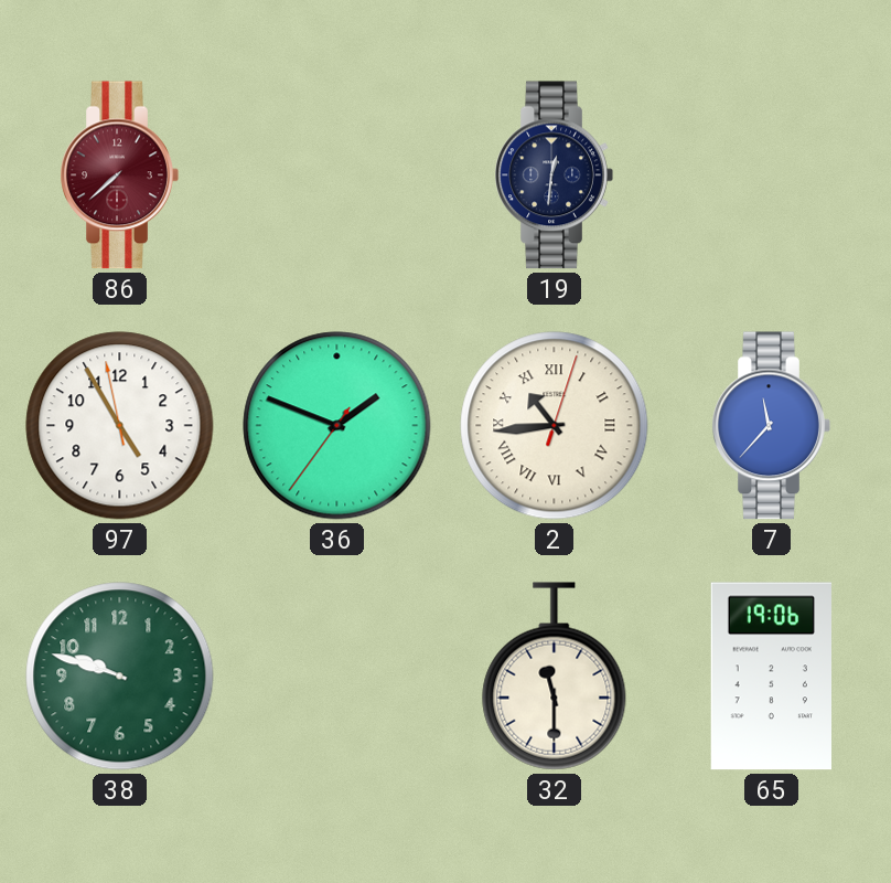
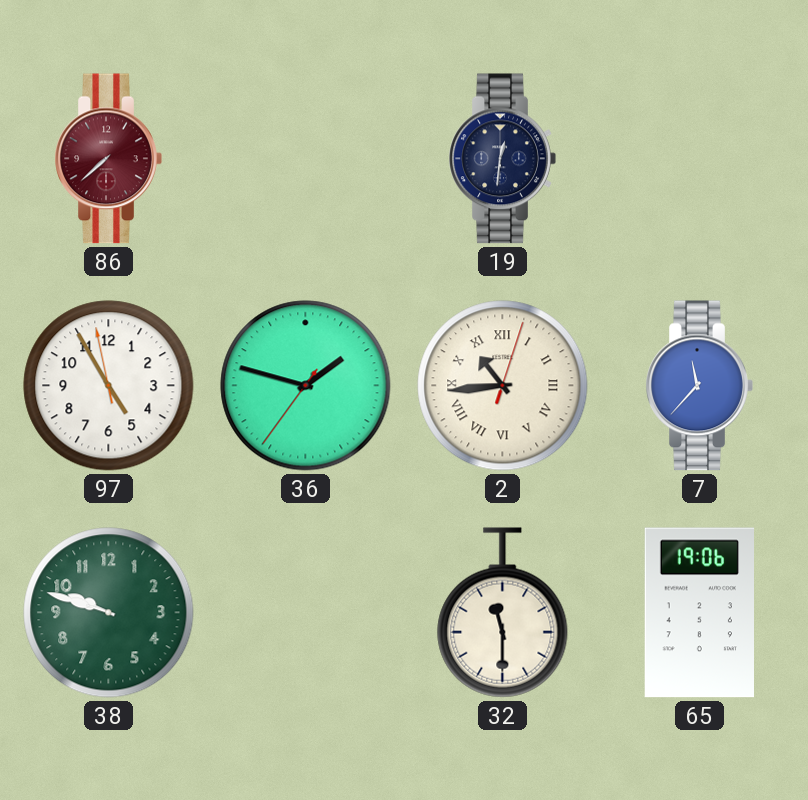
36: 1:48 -> 1:47
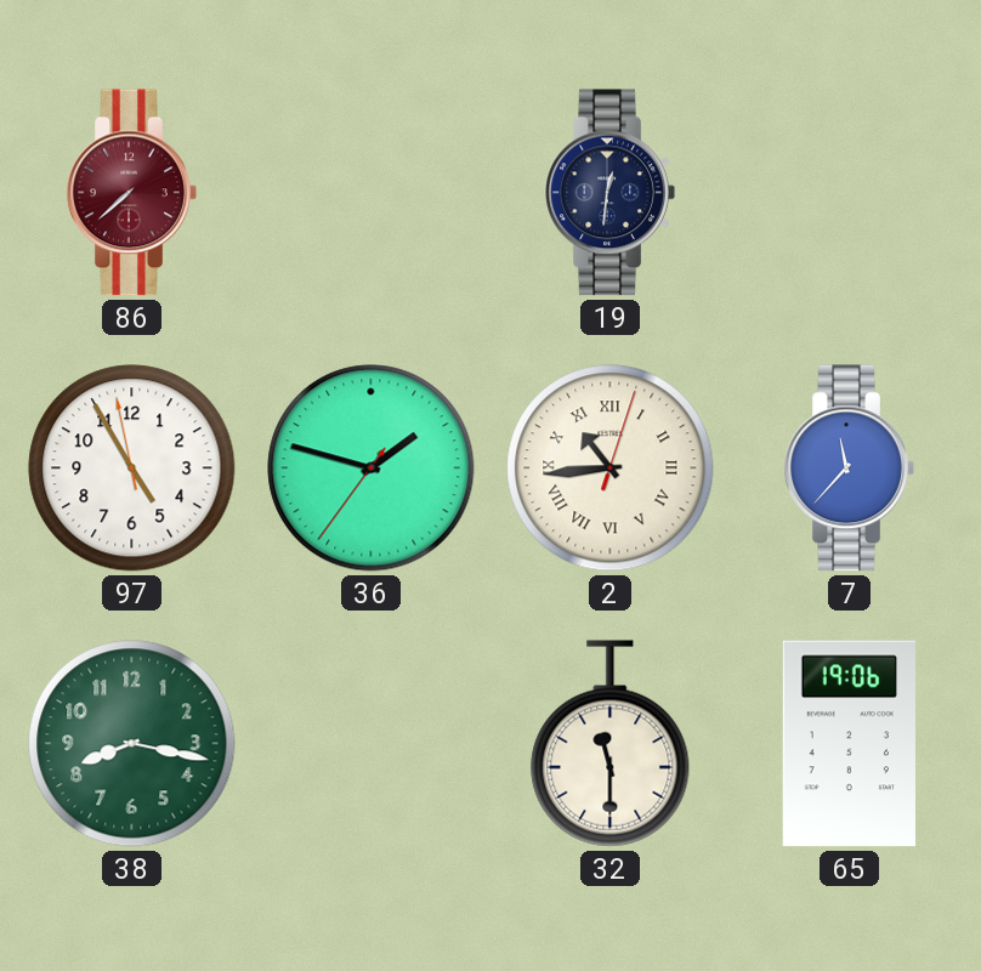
38: 9:48 -> 8:17
